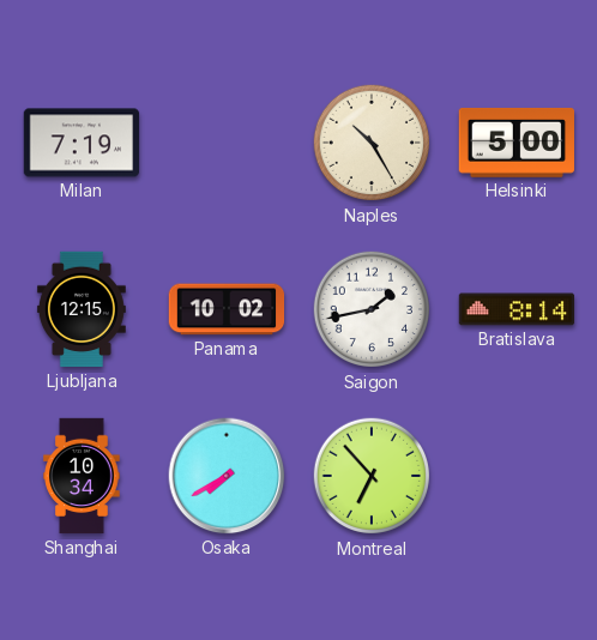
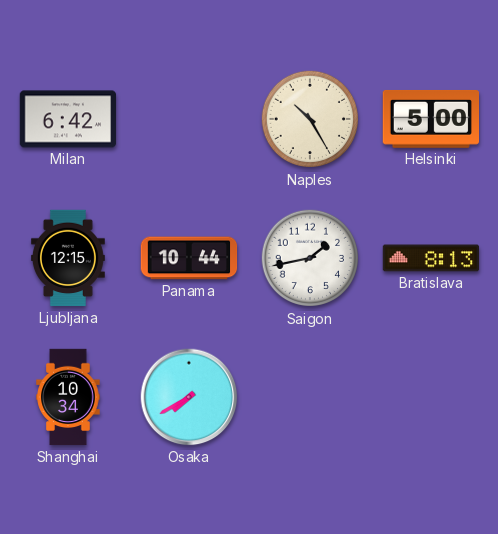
Milan: 7:19 -> 6:42
Panama: 10:02 -> 10:44
Bratislava: 8:14 -> 8:13
Montreal: 6:53 -> none
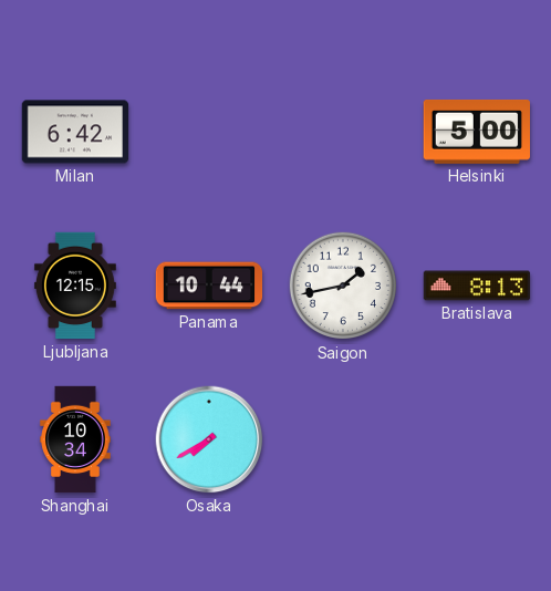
Naples: 10:25 -> none
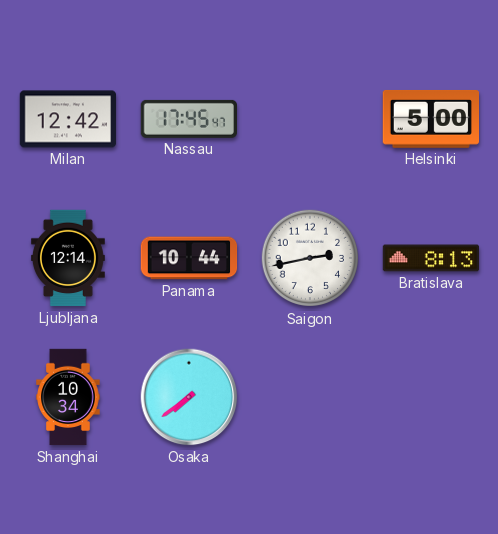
Milan: 6:42 -> 12:42
Nassau: none -> 17:45
Ljubljana: 12:15 -> 12:14
Saigon: 1:43 -> 2:43
Osaka: 7:40 -> 7:39
